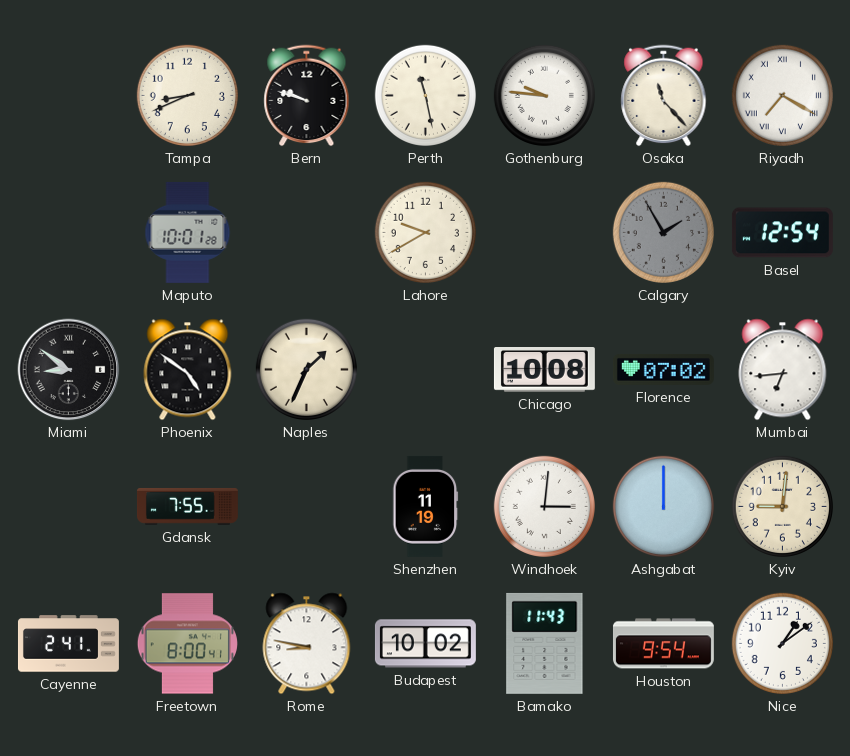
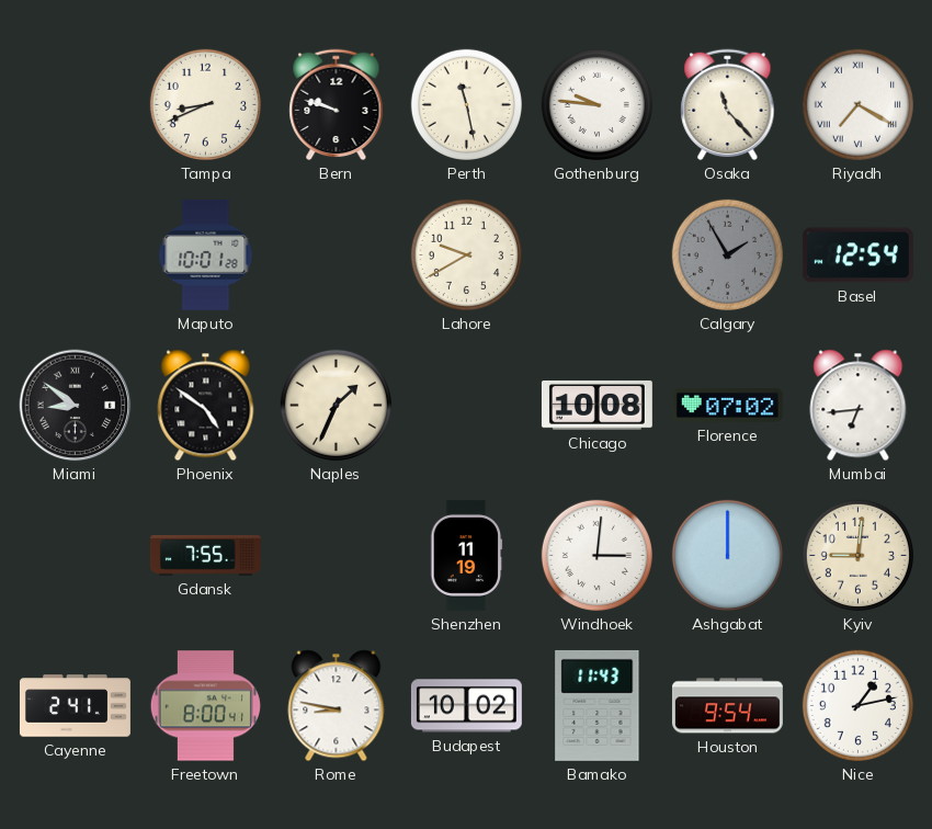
Nice: 1:09 -> 1:13
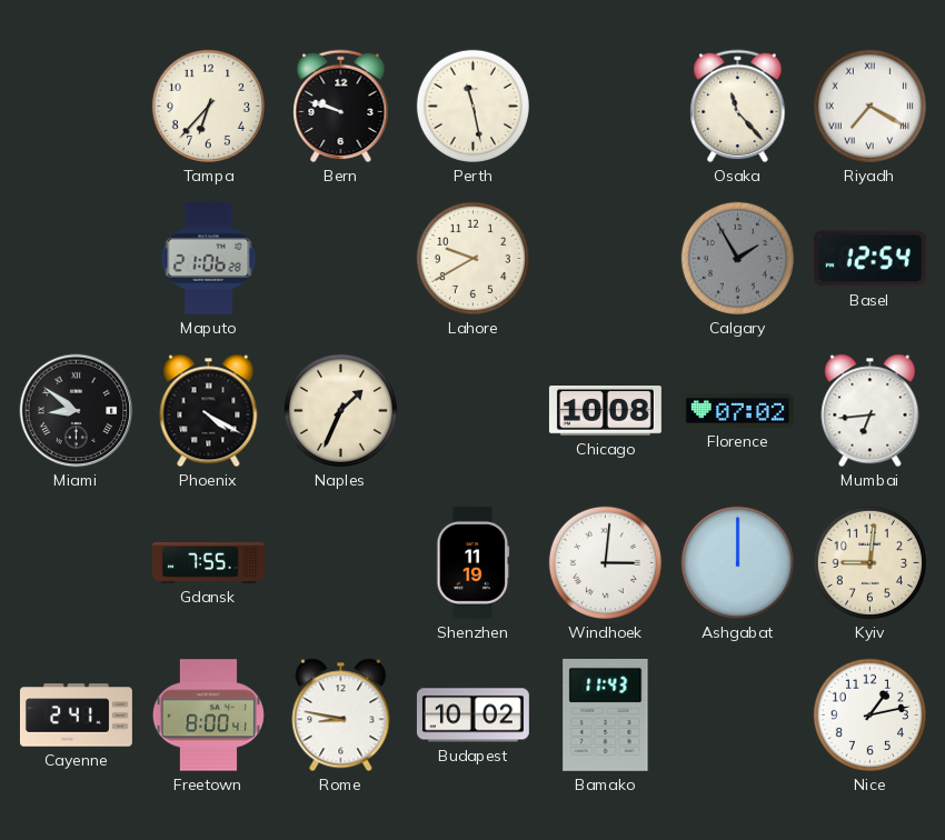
Tampa: 8:41 -> 6:37
Gothenburg: 9:46 -> none
Maputo: 10:01 -> 21:06
Phoenix: 4:51 -> 4:20
Houston: 9:54 -> none
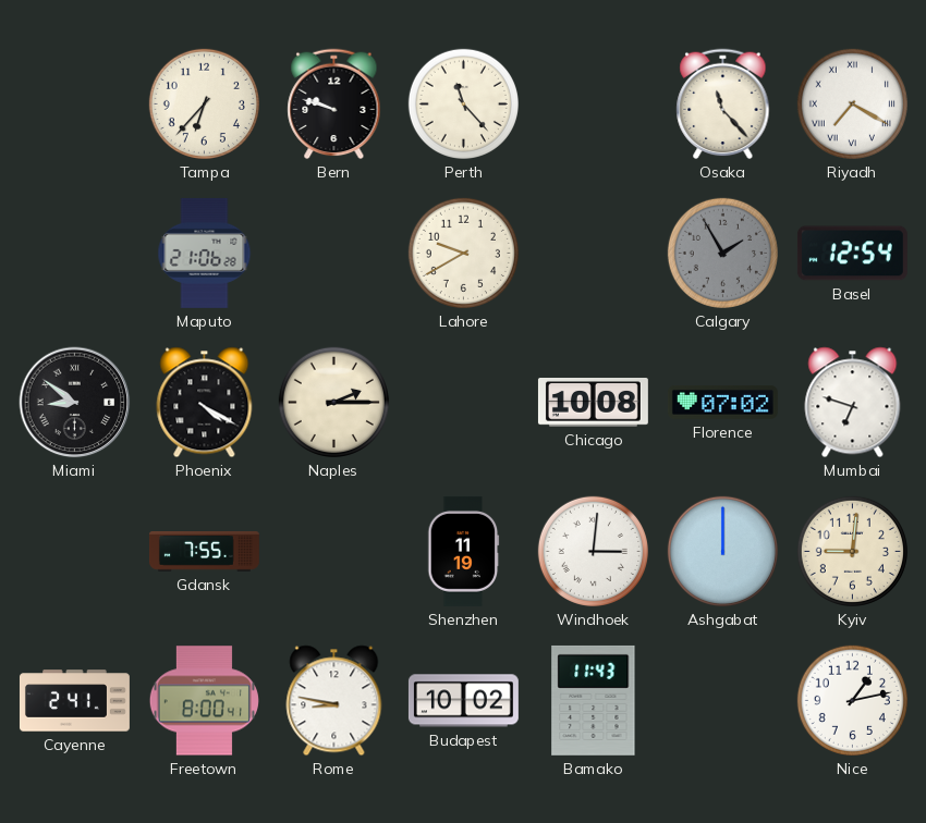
Perth: 11:28 -> 11:23
Naples: 1:34 -> 2:15
Mumbai: 6:44 -> 6:48
